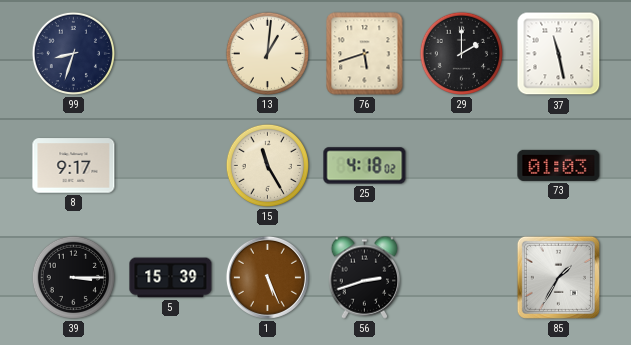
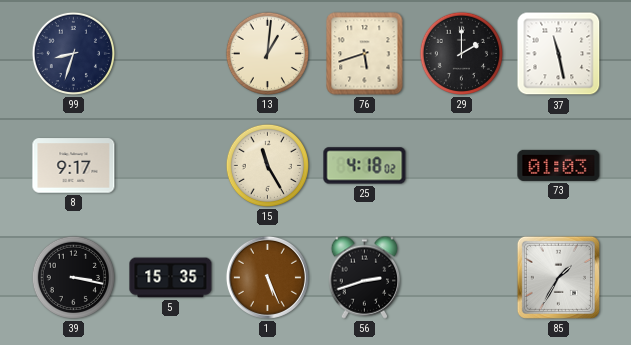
39: 3:15 -> 3:17
5: 15:39 -> 15:35
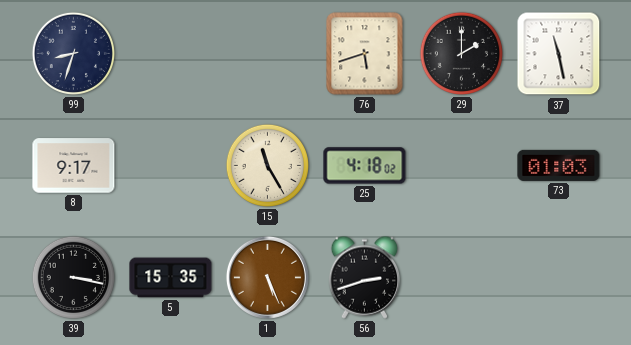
13: 1:01 -> none
85: 1:35 -> none
